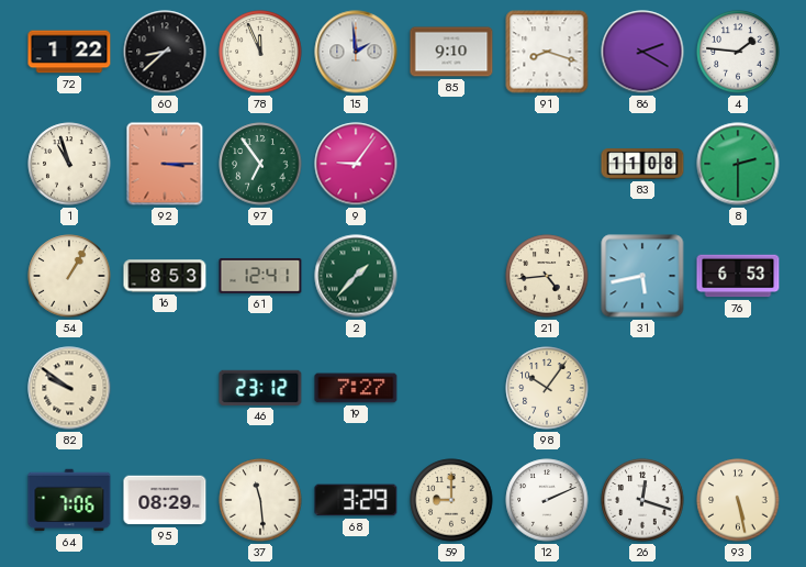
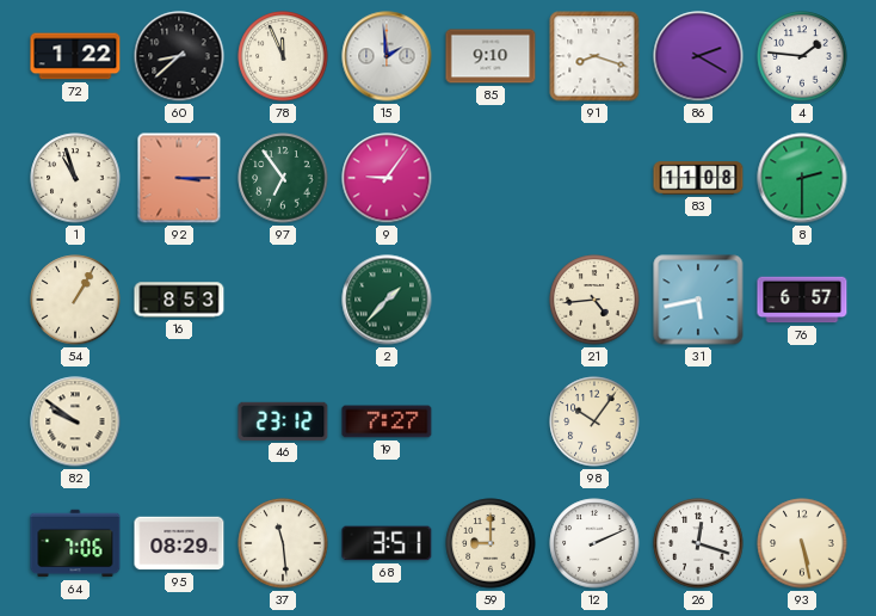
61: 12:41 -> none
76: 6:53 -> 6:57
68: 3:29 -> 3:51
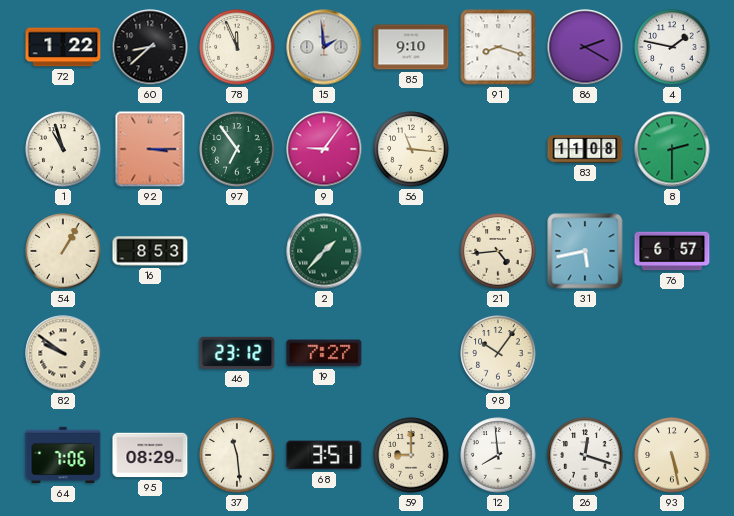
4: 1:46 -> 1:47
56: none -> 11:16
12: 2:11 -> 7:59
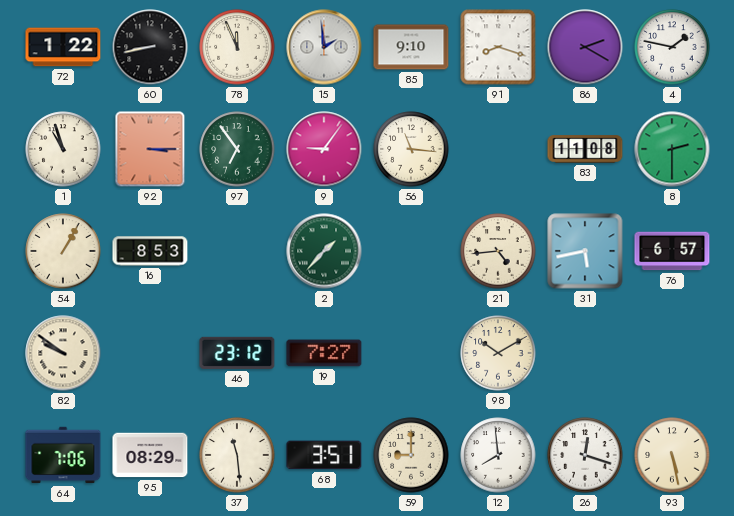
60: 8:38 -> 8:43
98: 10:06 -> 10:10
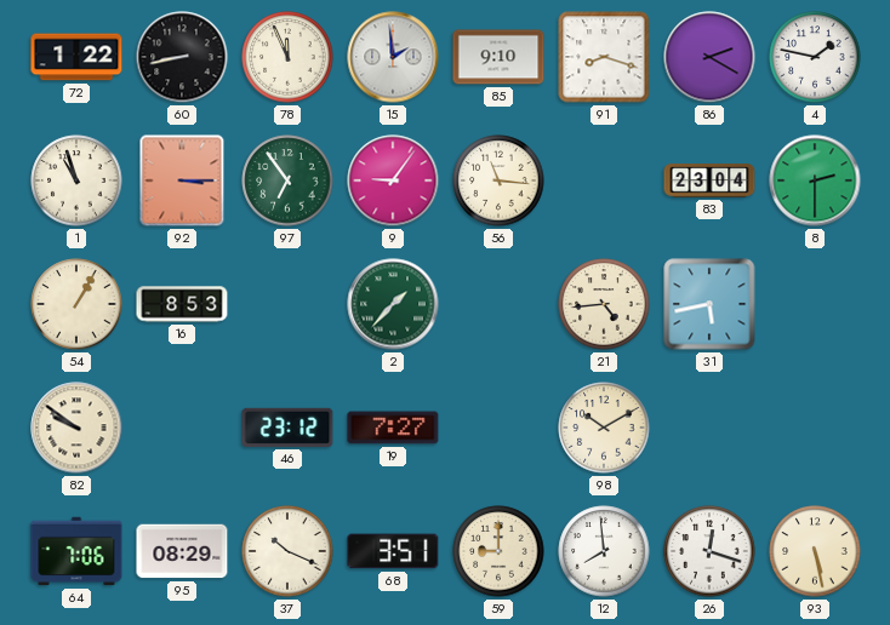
83: 11:08 -> 23:04
76: 6:57 -> none
37: 11:29 -> 10:19
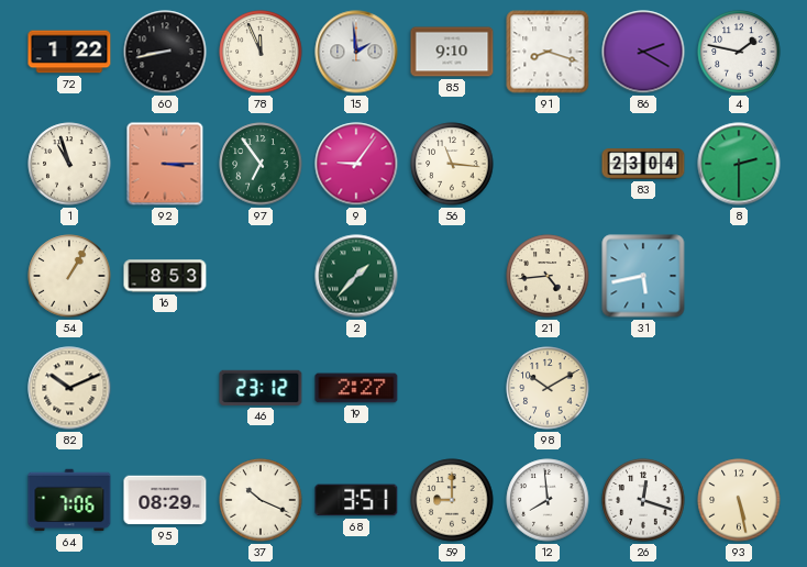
82: 9:51 -> 10:11
19: 7:27 -> 2:27
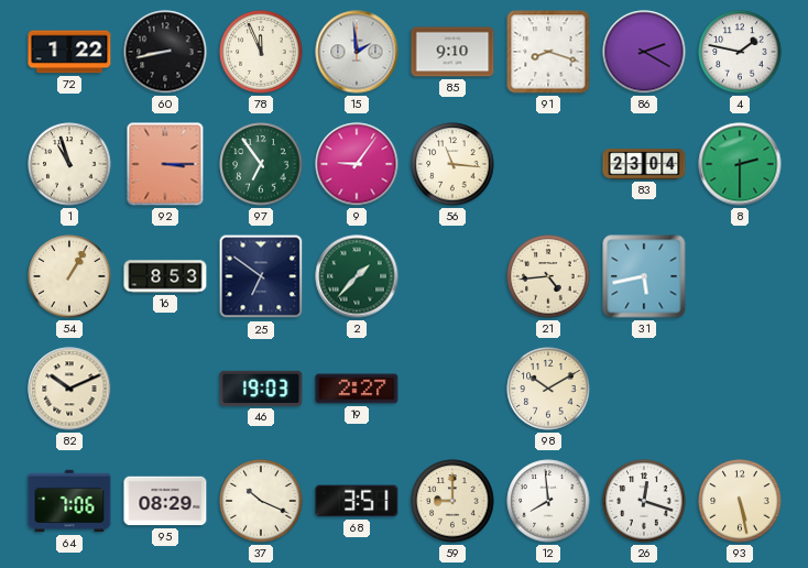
25: none -> 6:51
46: 23:12 -> 19:03
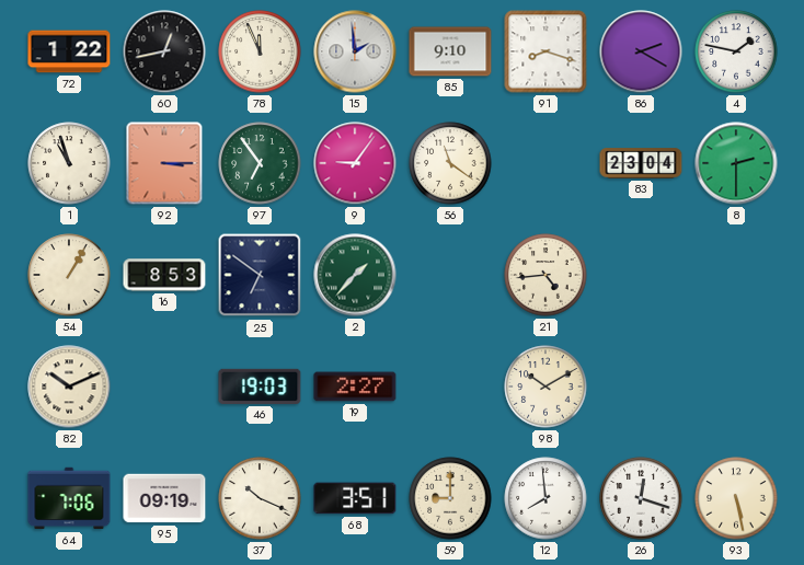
60: 8:43 -> 12:43
56: 11:16 -> 11:21
31: 5:43 -> none
95: 08:29 -> 09:19
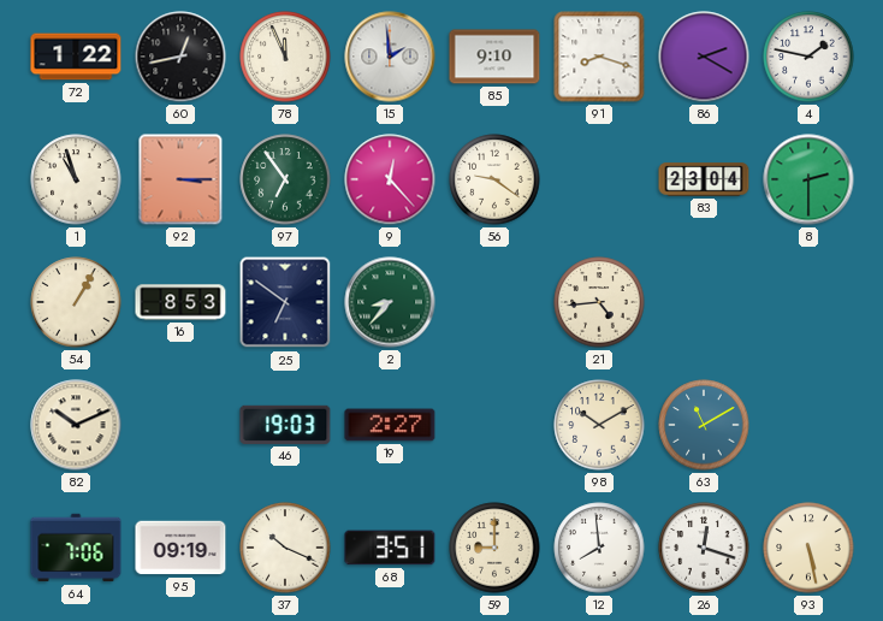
9: 9:06 -> 12:23
56: 11:21 -> 9:21
2: 1:37 -> 8:37
63: none -> 11:10
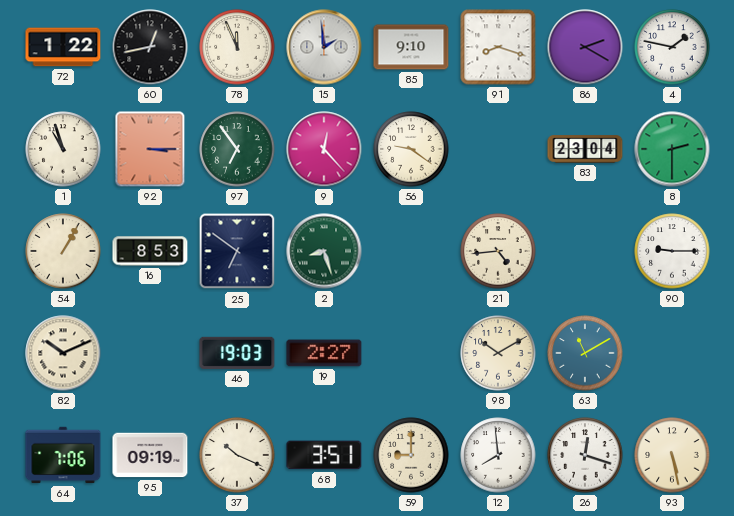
2: 8:37 -> 8:27
90: none -> 9:15
